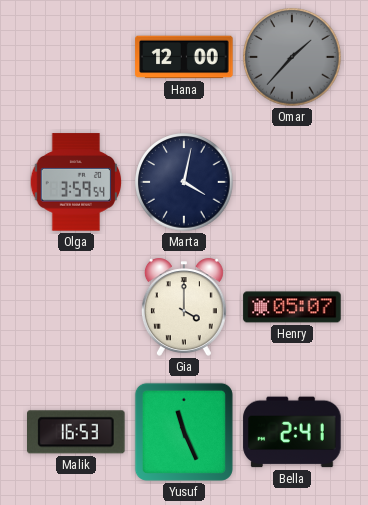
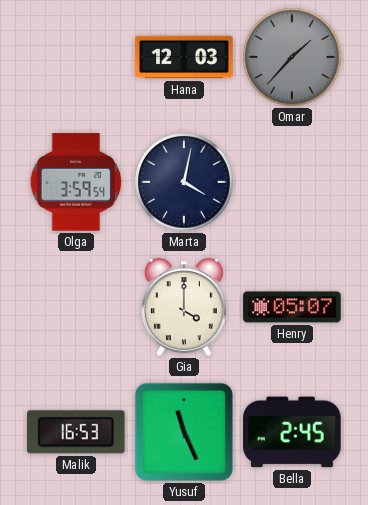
Hana: 12:00 -> 12:03
Bella: 2:41 -> 2:45
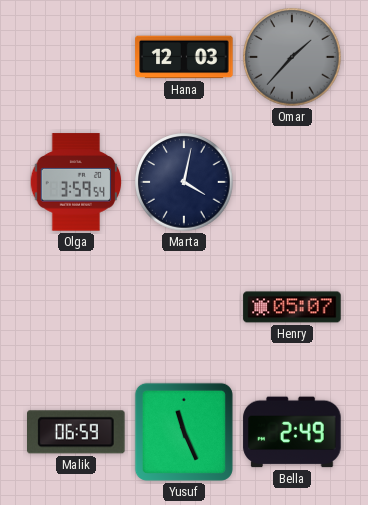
Gia: 4:00 -> none
Malik: 16:53 -> 06:59
Bella: 2:45 -> 2:49
